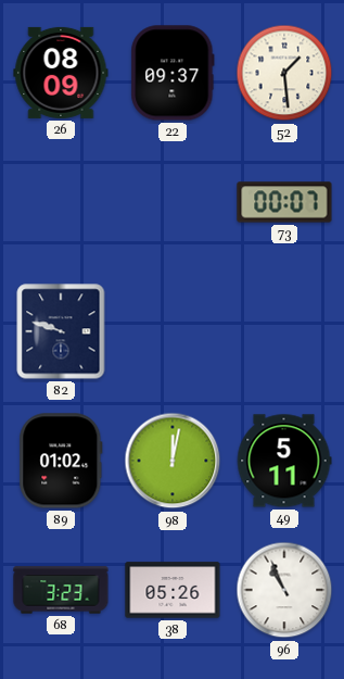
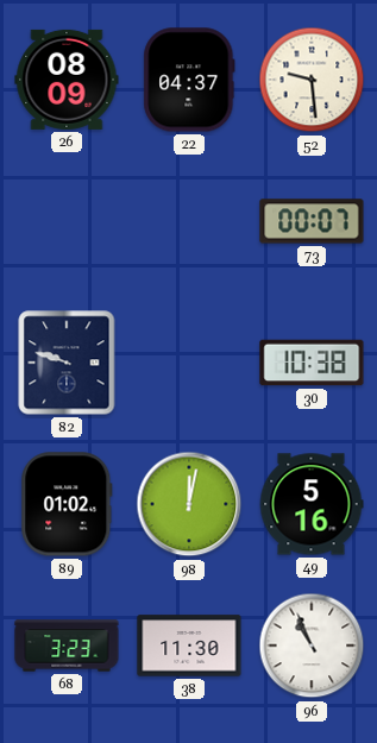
22: 09:37 -> 04:37
52: 1:29 -> 9:29
30: none -> 10:38
49: 5:11 -> 5:16
38: 05:26 -> 11:30
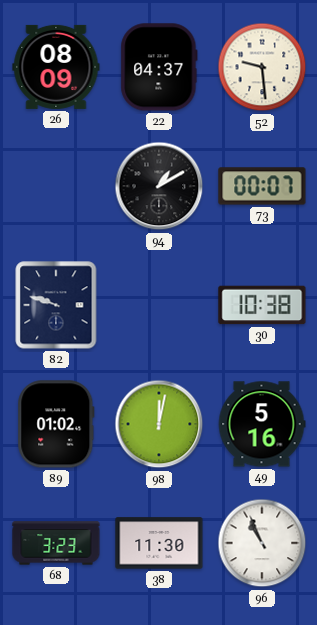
94: none -> 1:10
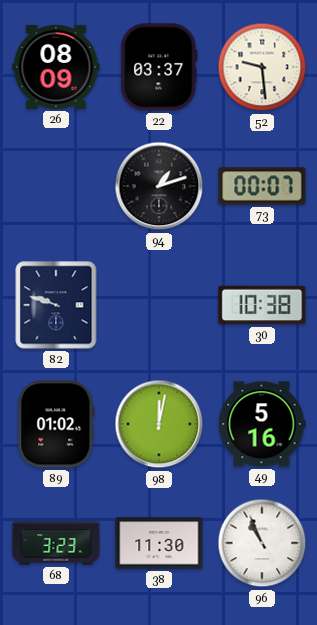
22: 04:37 -> 03:37
94: 1:10 -> 1:12
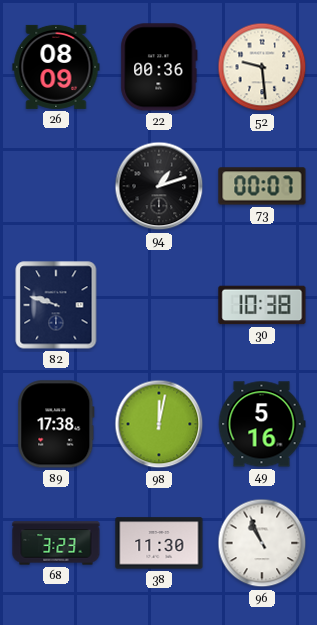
22: 03:37 -> 00:36
89: 01:02 -> 17:38
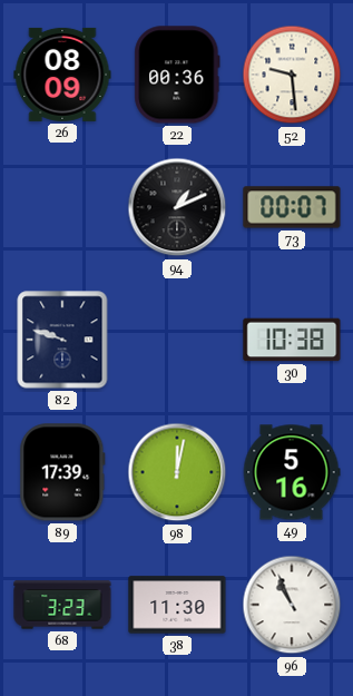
94: 1:12 -> 1:11
89: 17:38 -> 17:39
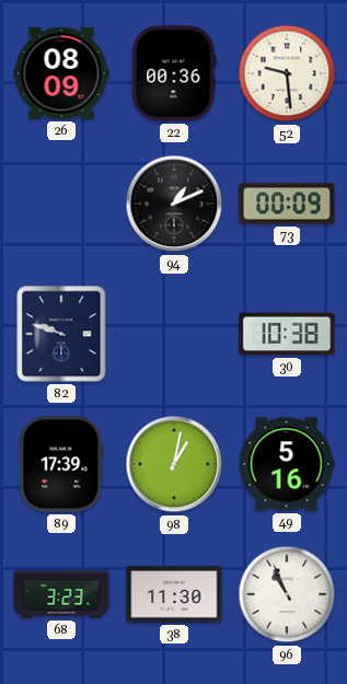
73: 00:07 -> 00:09
98: 12:02 -> 1:02
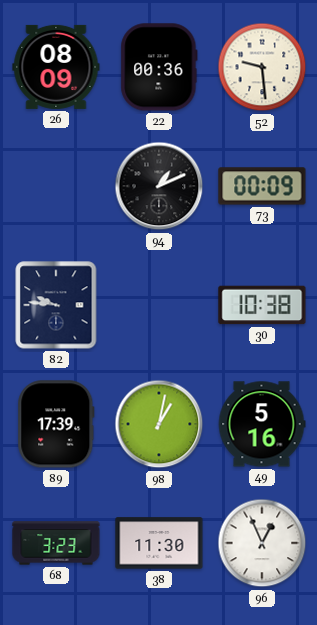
82: 9:48 -> 9:46
96: 10:56 -> 12:56
